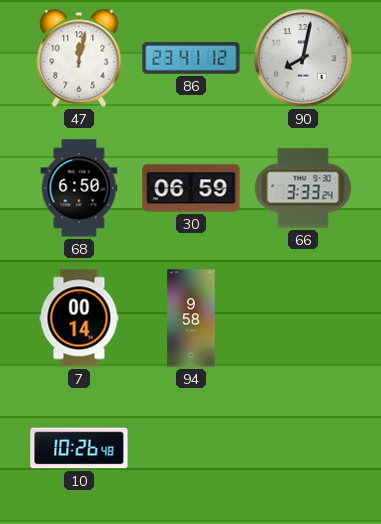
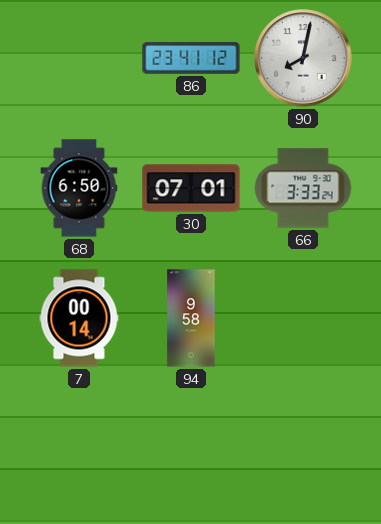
47: 12:02 -> none
30: 06:59 -> 07:01
10: 10:26 -> none
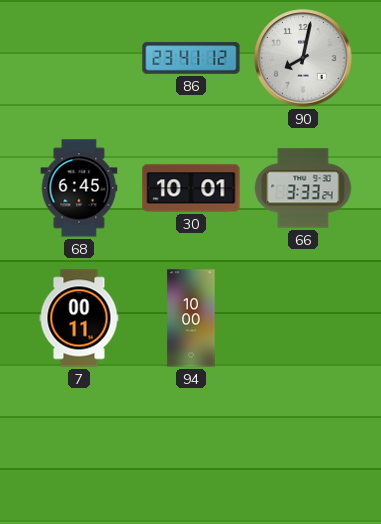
68: 6:50 -> 6:45
30: 07:01 -> 10:01
7: 00:14 -> 00:11
94: 9:58 -> 10:00
